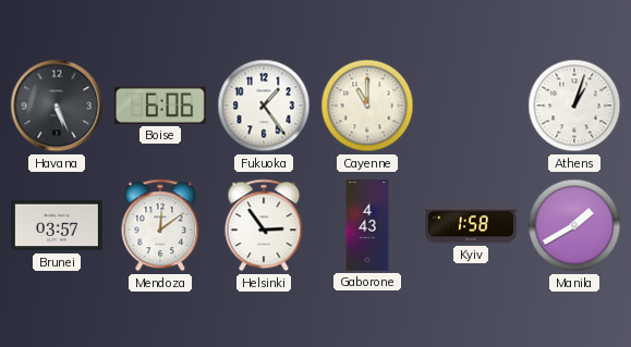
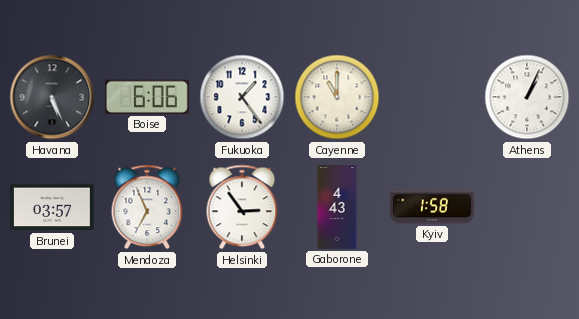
Athens: 1:03 -> 1:04
Mendoza: 12:09 -> 6:56
Manila: 1:40 -> none
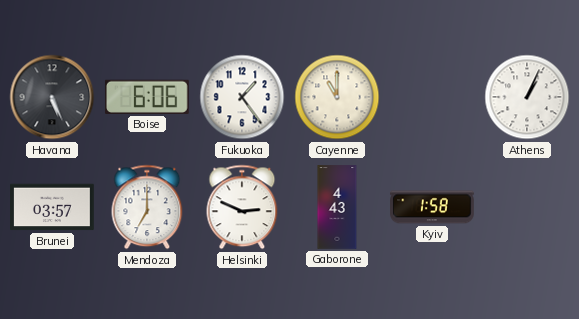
Mendoza: 6:56 -> 7:00
Helsinki: 2:54 -> 2:49
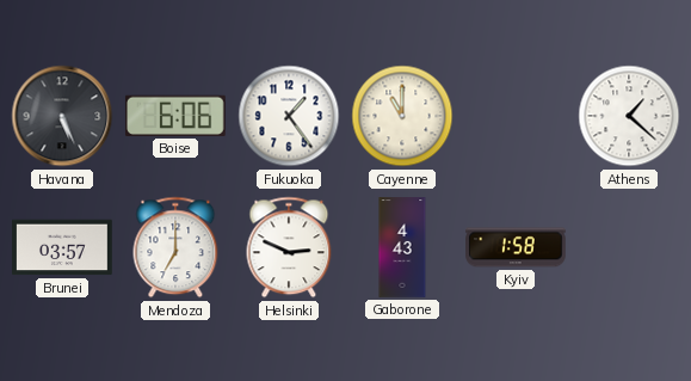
Athens: 1:04 -> 1:22
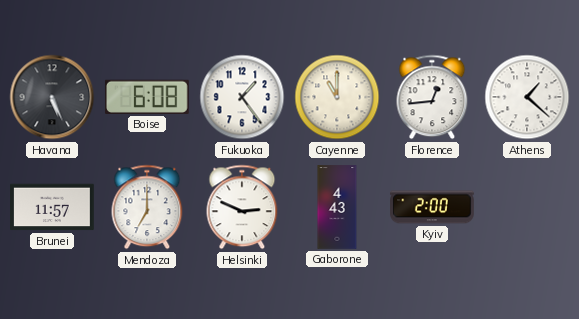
Boise: 6:06 -> 6:08
Florence: none -> 12:44
Brunei: 03:57 -> 11:57
Kyiv: 1:58 -> 2:00
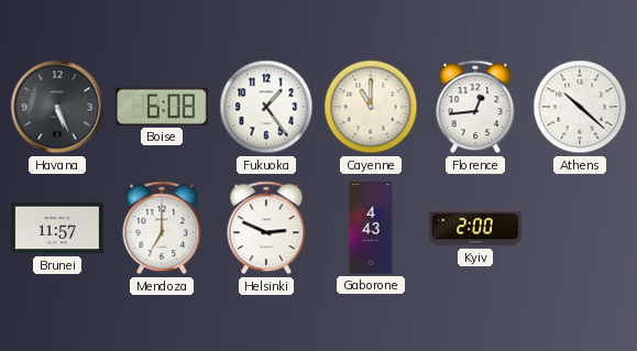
Athens: 1:22 -> 10:22
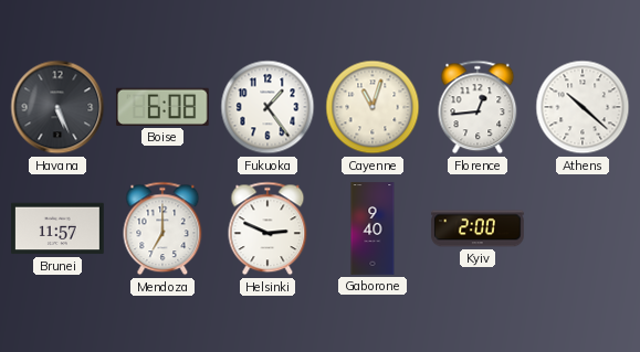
Cayenne: 11:00 -> 11:03
Gaborone: 4:43 -> 9:40
